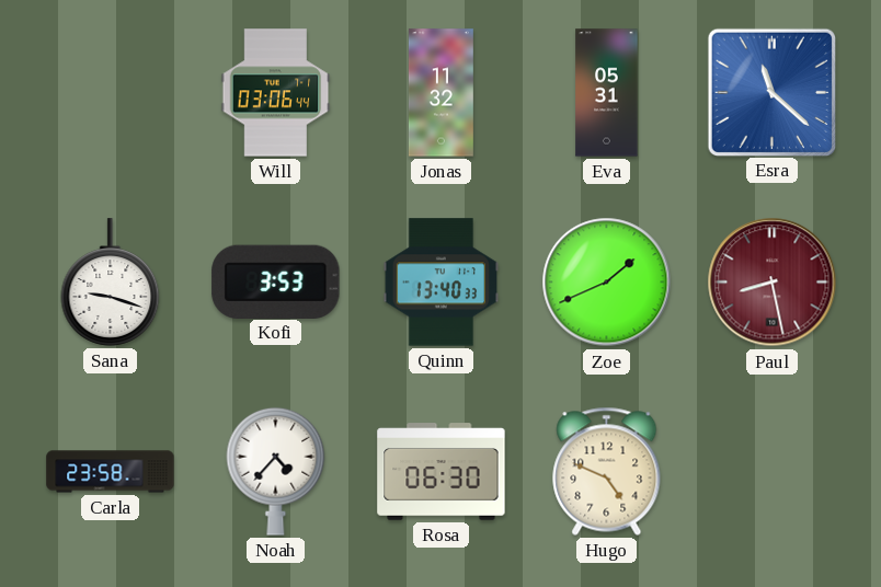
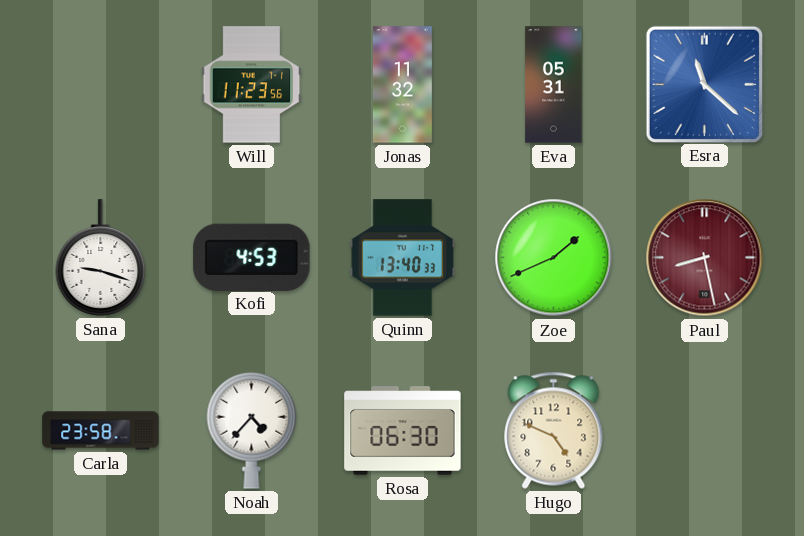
Will: 03:06 -> 11:23
Kofi: 3:53 -> 4:53
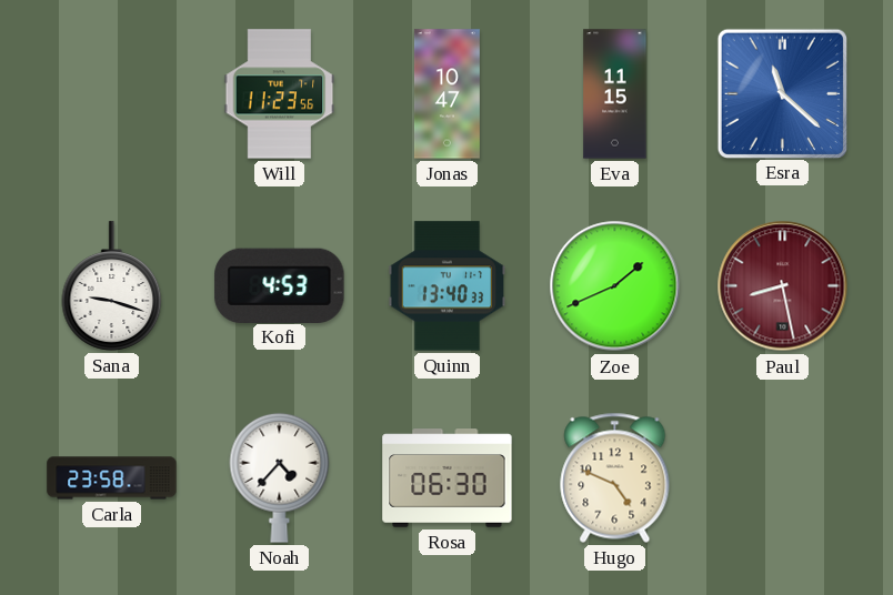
Jonas: 11:32 -> 10:47
Eva: 05:31 -> 11:15
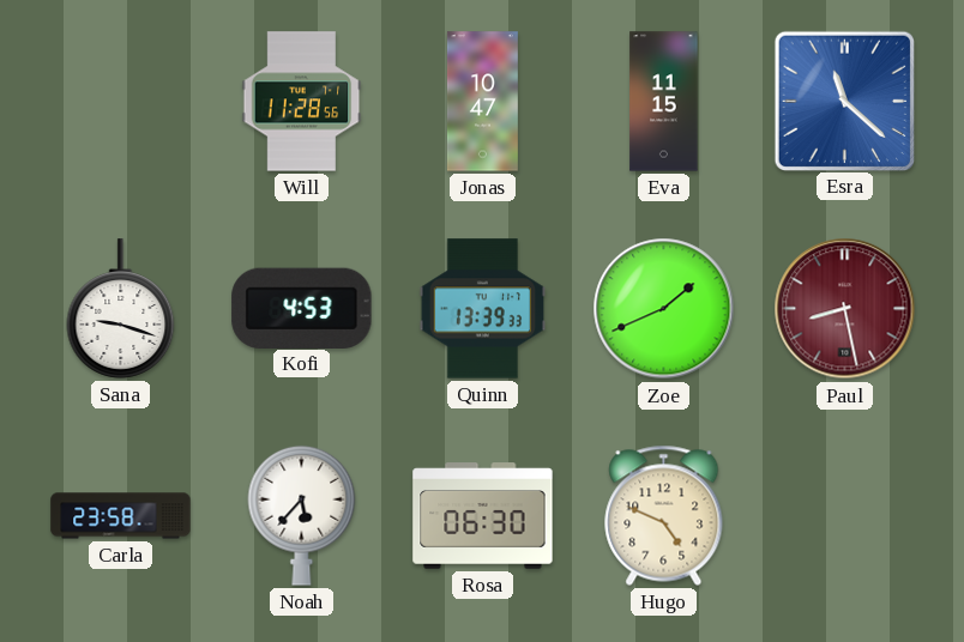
Will: 11:23 -> 11:28
Quinn: 13:40 -> 13:39
Noah: 4:37 -> 5:37
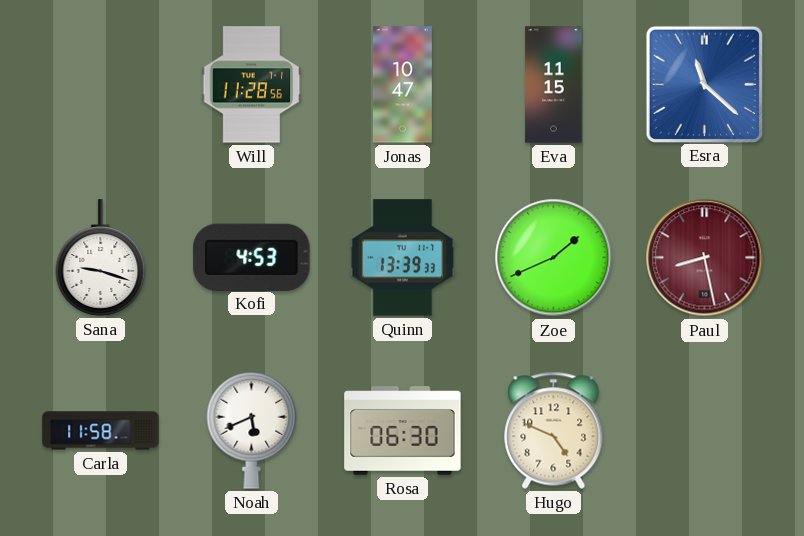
Carla: 23:58 -> 11:58
Noah: 5:37 -> 5:41
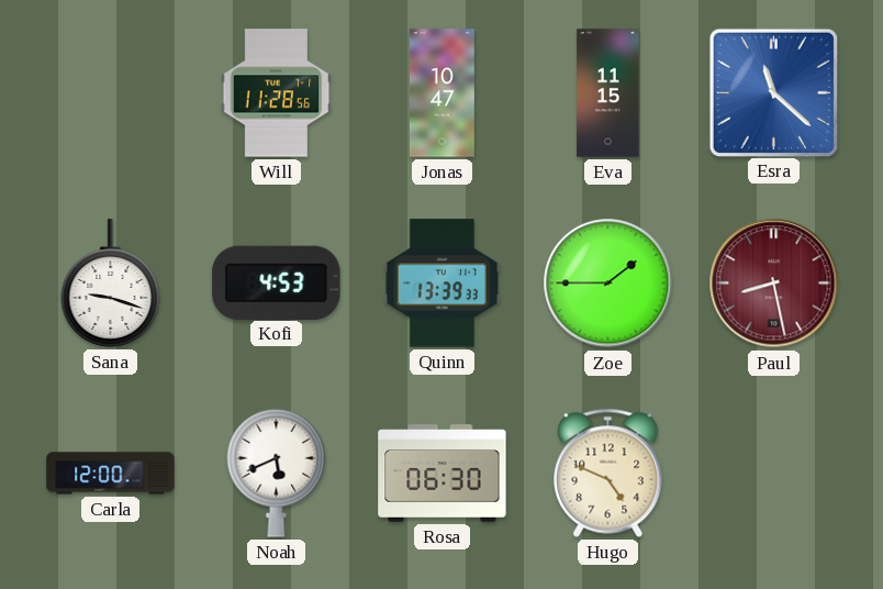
Zoe: 1:41 -> 1:45
Carla: 11:58 -> 12:00
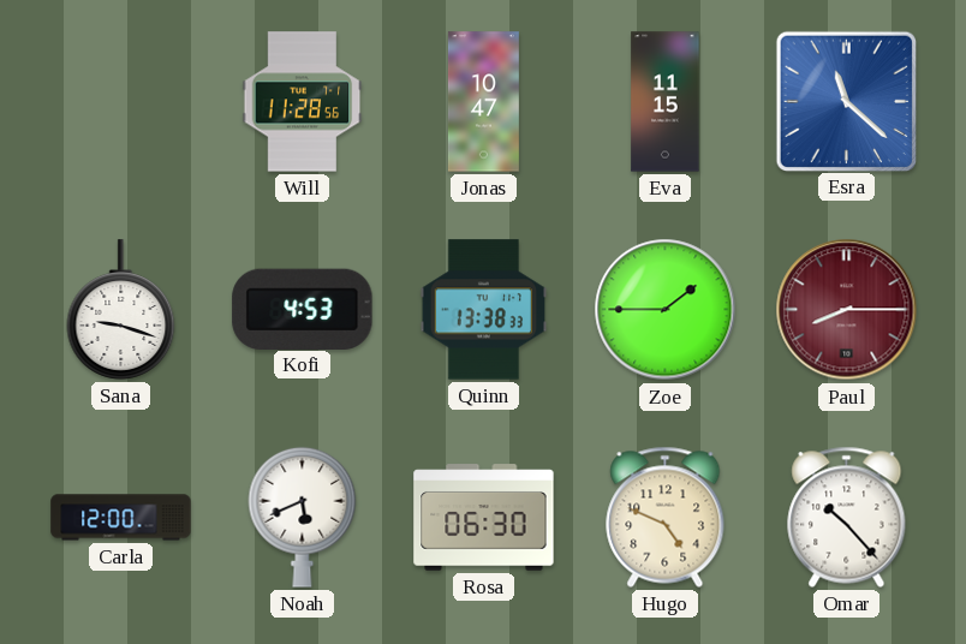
Quinn: 13:39 -> 13:38
Paul: 8:28 -> 8:15
Omar: none -> 10:23
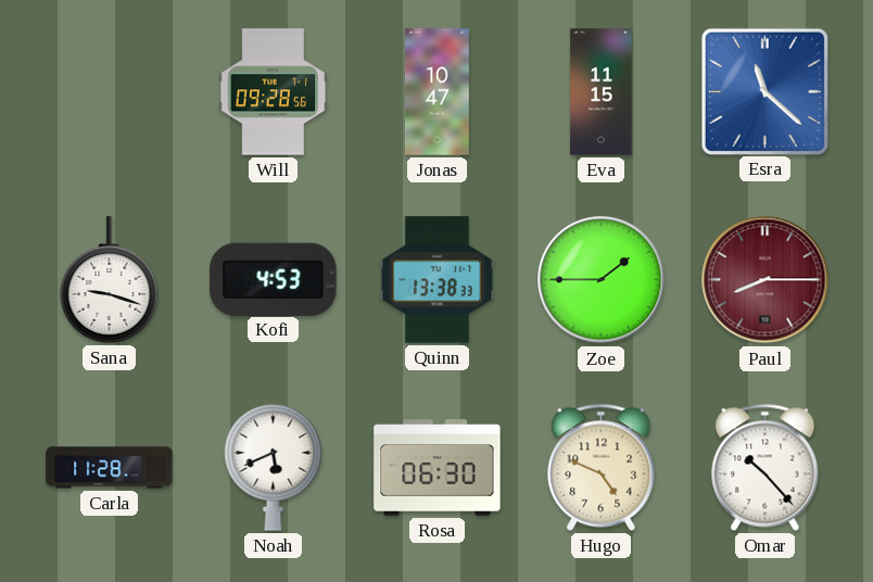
Will: 11:28 -> 09:28
Carla: 12:00 -> 11:28
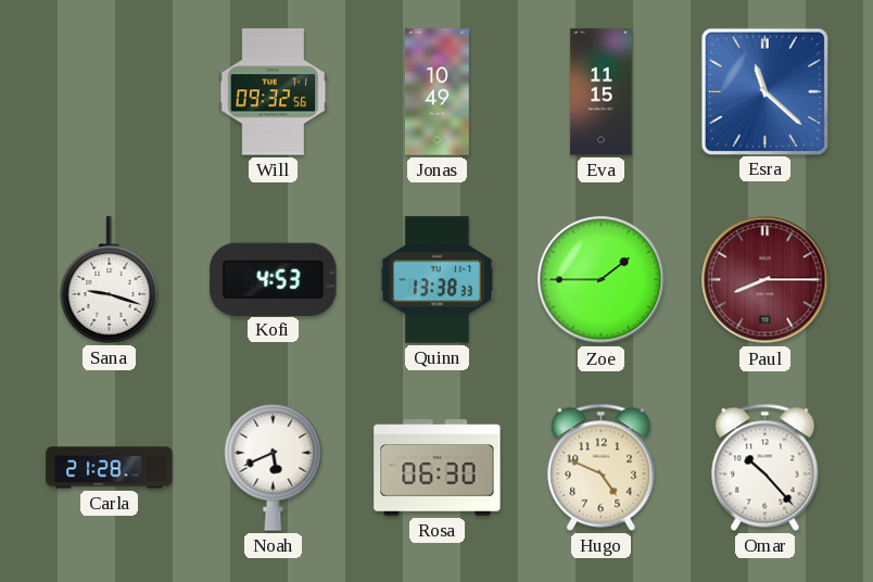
Will: 09:28 -> 09:32
Jonas: 10:47 -> 10:49
Carla: 11:28 -> 21:28
